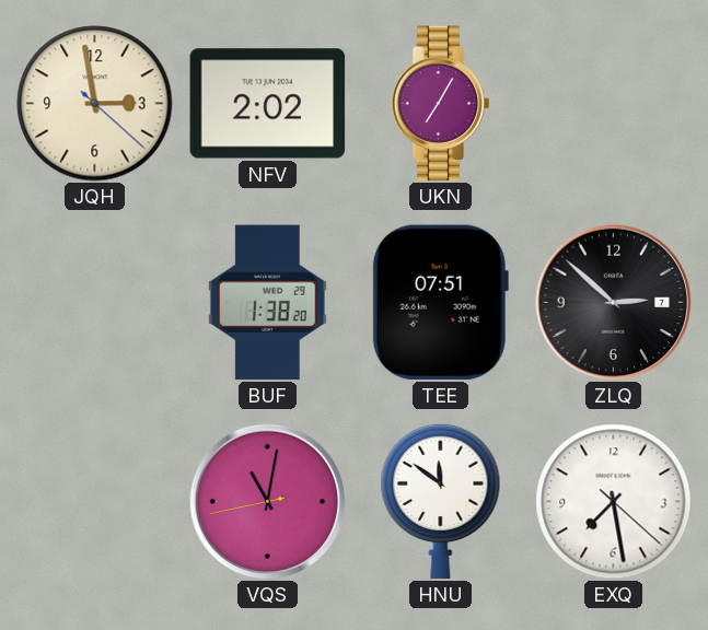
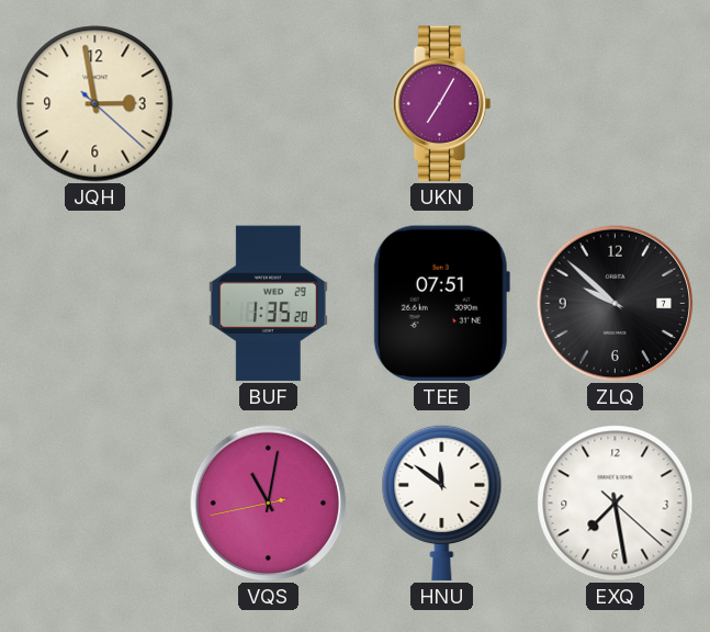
NFV: 2:02 -> none
BUF: 1:38 -> 1:35
ZLQ: 2:52 -> 9:52
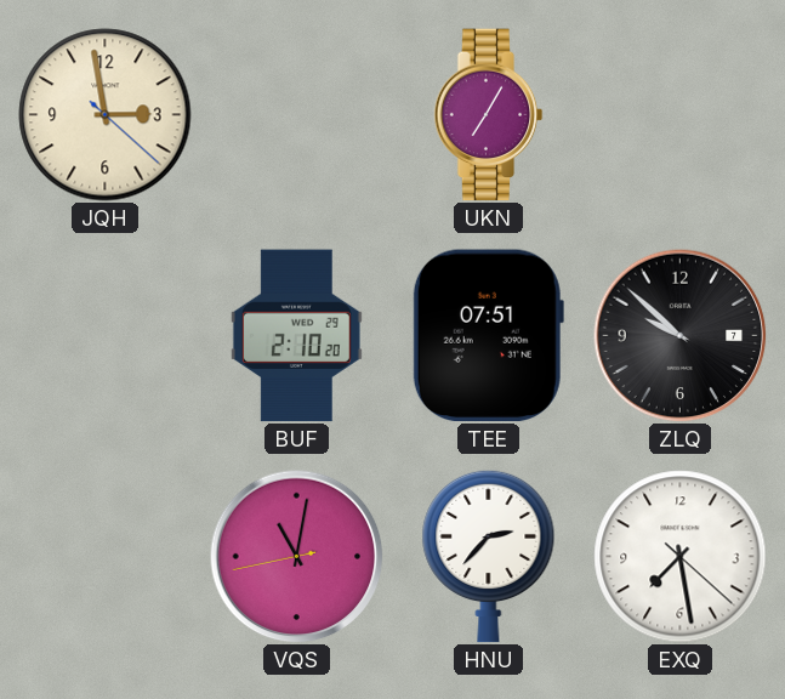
BUF: 1:35 -> 2:10
HNU: 11:51 -> 2:37
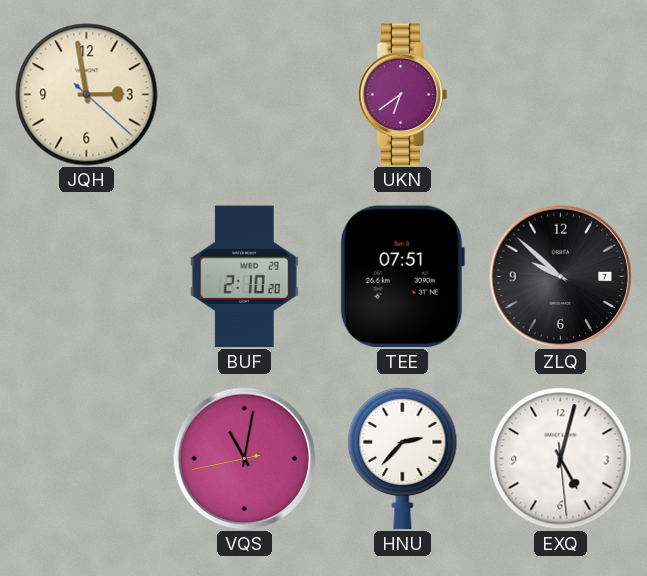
UKN: 7:05 -> 6:39
EXQ: 7:28 -> 5:02
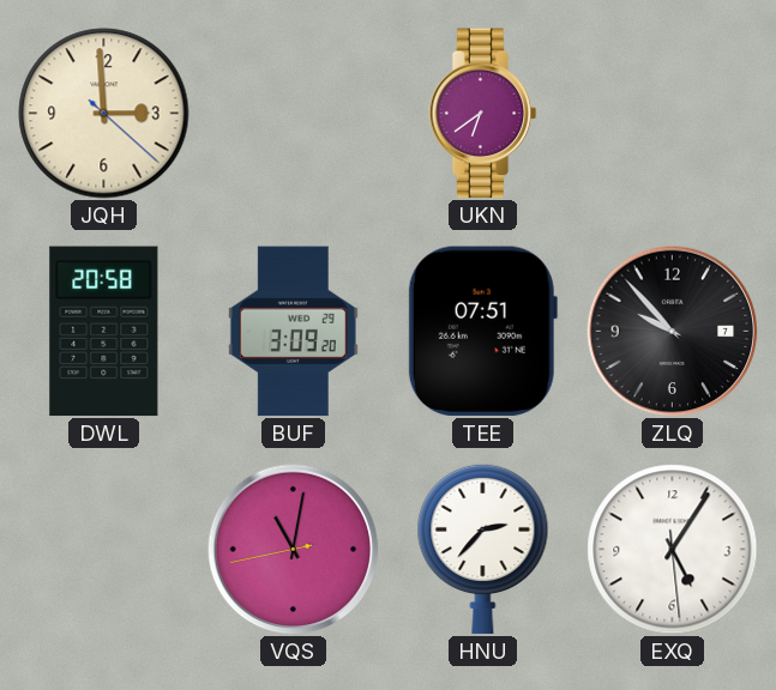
JQH: 2:58 -> 2:59
DWL: none -> 20:58
BUF: 2:10 -> 3:09
ZLQ: 9:52 -> 9:53
EXQ: 5:02 -> 5:05
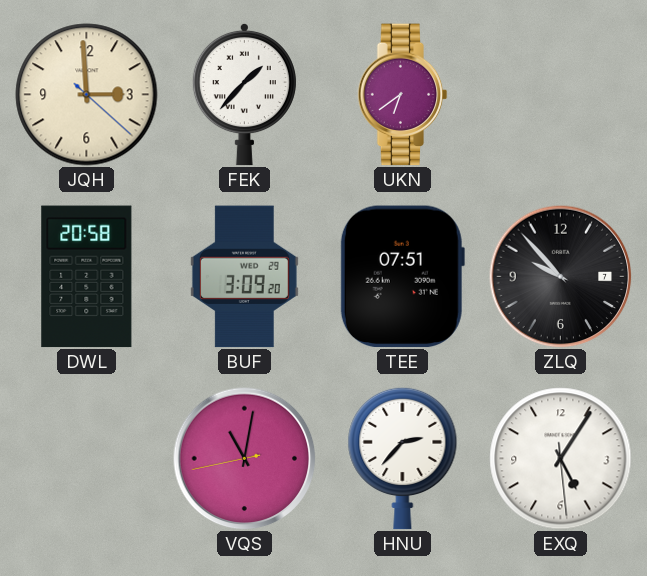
FEK: none -> 1:37
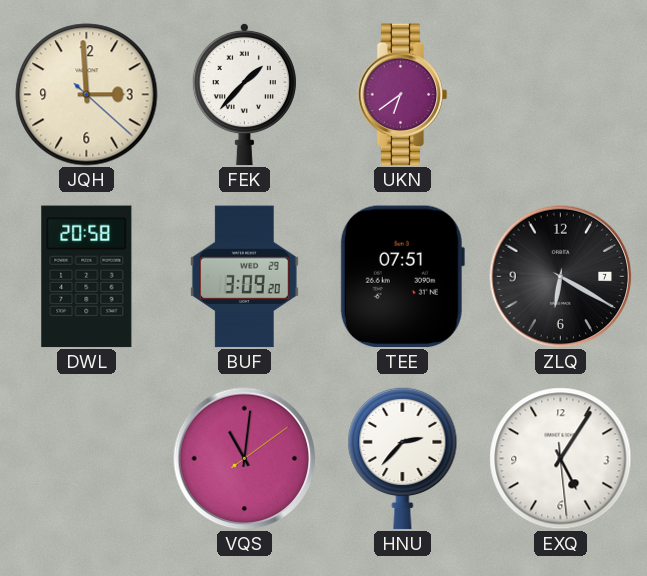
ZLQ: 9:53 -> 6:20
VQS: 11:01:43 -> 11:01:09
